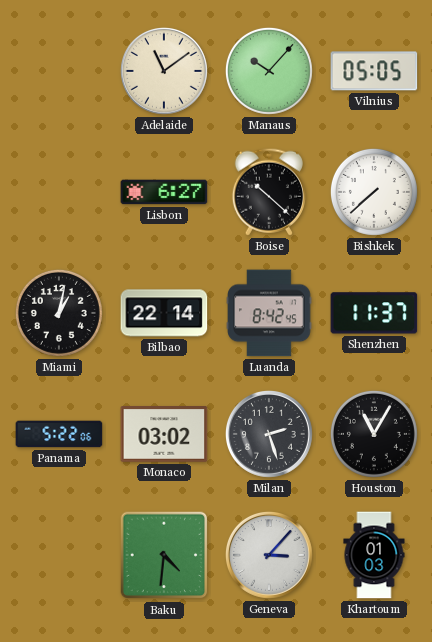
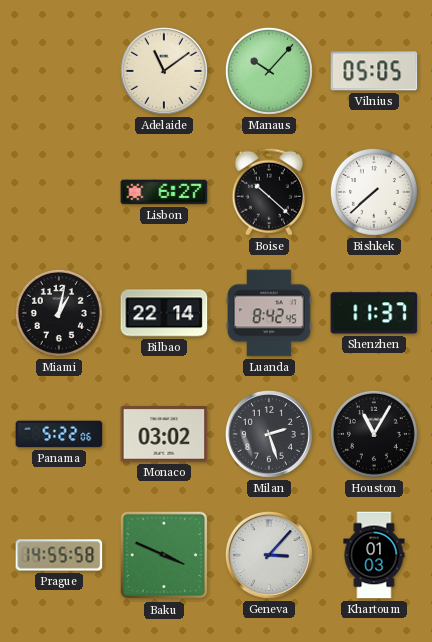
Prague: none -> 14:55
Baku: 4:31 -> 3:49
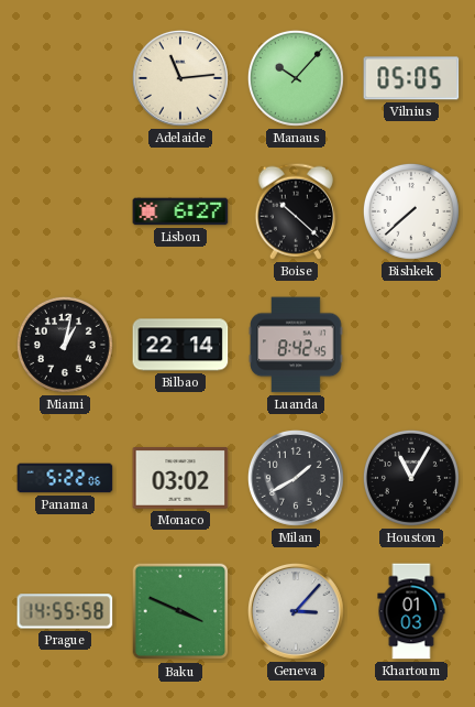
Adelaide: 11:09 -> 11:14
Shenzhen: 11:37 -> none
Milan: 2:27 -> 1:40
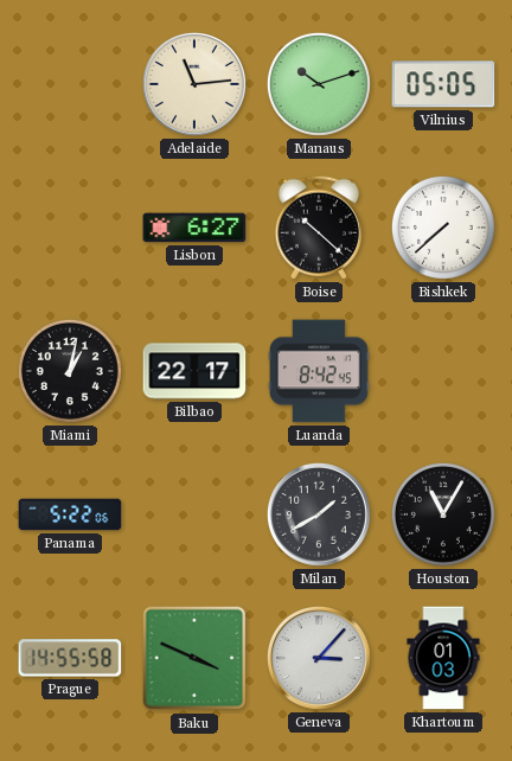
Manaus: 10:07 -> 10:12
Bilbao: 22:14 -> 22:17
Monaco: 03:02 -> none
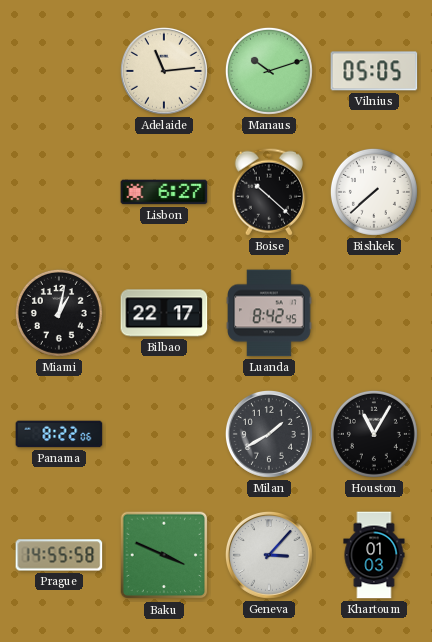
Panama: 5:22 -> 8:22
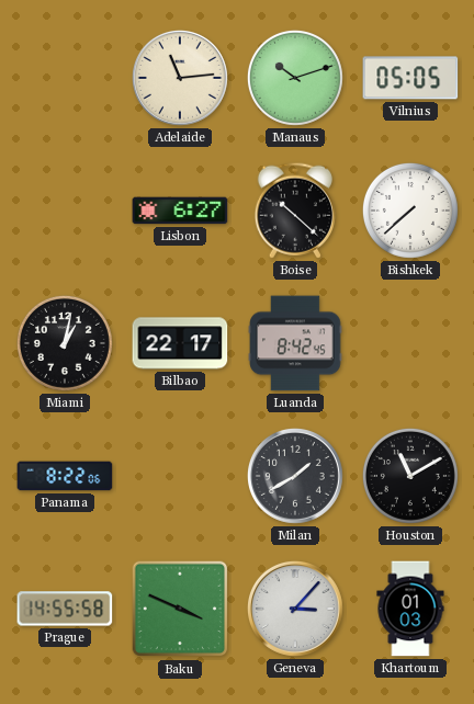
Houston: 11:05 -> 11:10
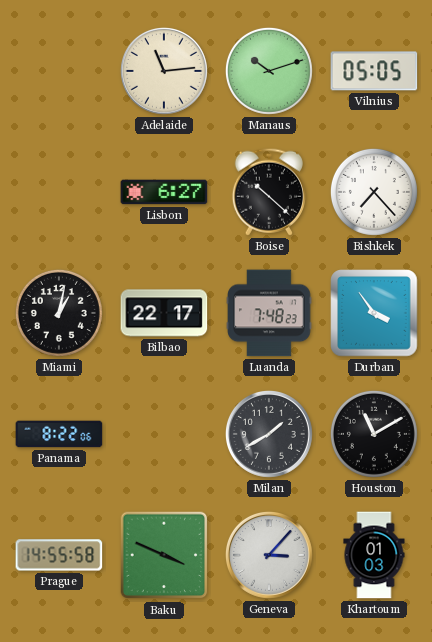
Bishkek: 7:38 -> 7:23
Luanda: 8:42 -> 7:48
Durban: none -> 3:54
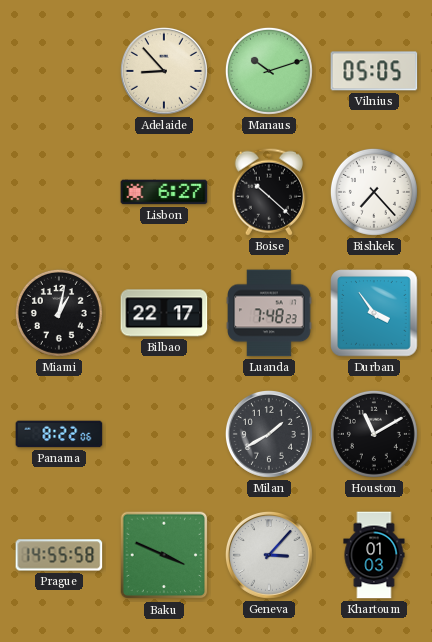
Adelaide: 11:14 -> 8:53
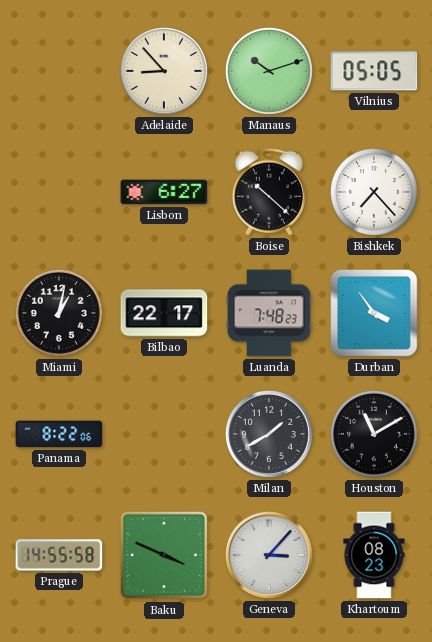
Khartoum: 01:03 -> 08:23
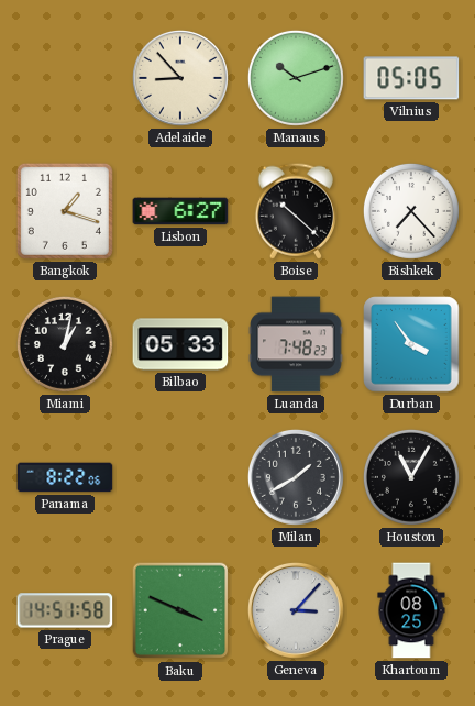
Bangkok: none -> 1:18
Bilbao: 22:17 -> 05:33
Houston: 11:10 -> 11:05
Prague: 14:55 -> 14:51
Khartoum: 08:23 -> 08:25
